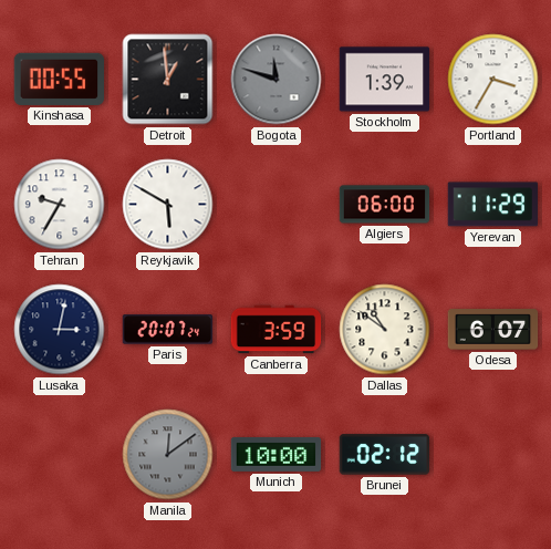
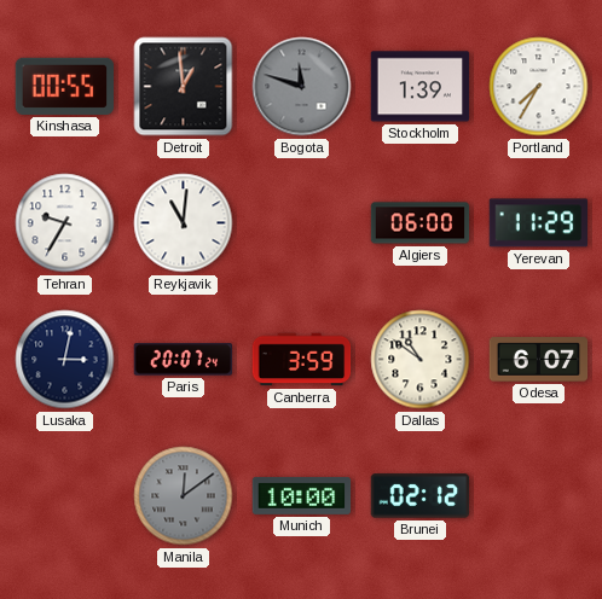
Portland: 3:35 -> 7:35
Reykjavik: 5:50 -> 11:01
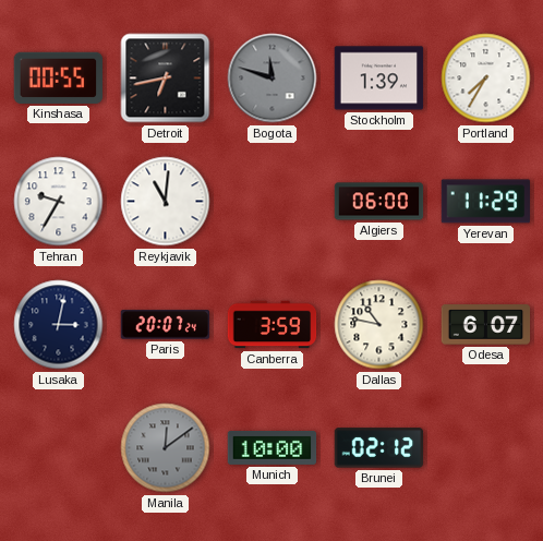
Detroit: 12:59 -> 6:43
Dallas: 10:51 -> 10:47
